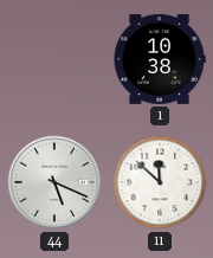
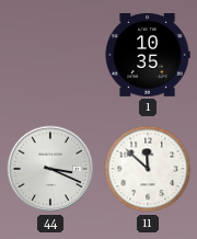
1: 10:38 -> 10:35
44: 5:19 -> 3:19
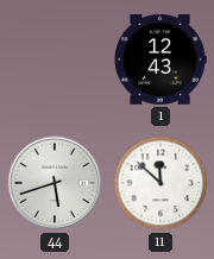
1: 10:35 -> 12:43
44: 3:19 -> 5:42
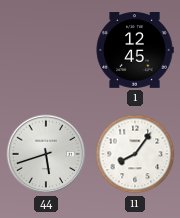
1: 12:43 -> 12:45
11: 11:52 -> 8:06
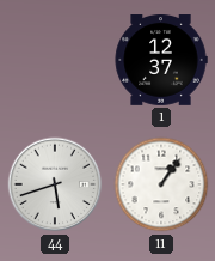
1: 12:45 -> 12:37
11: 8:06 -> 1:06
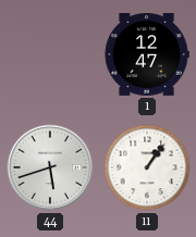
1: 12:37 -> 12:47
